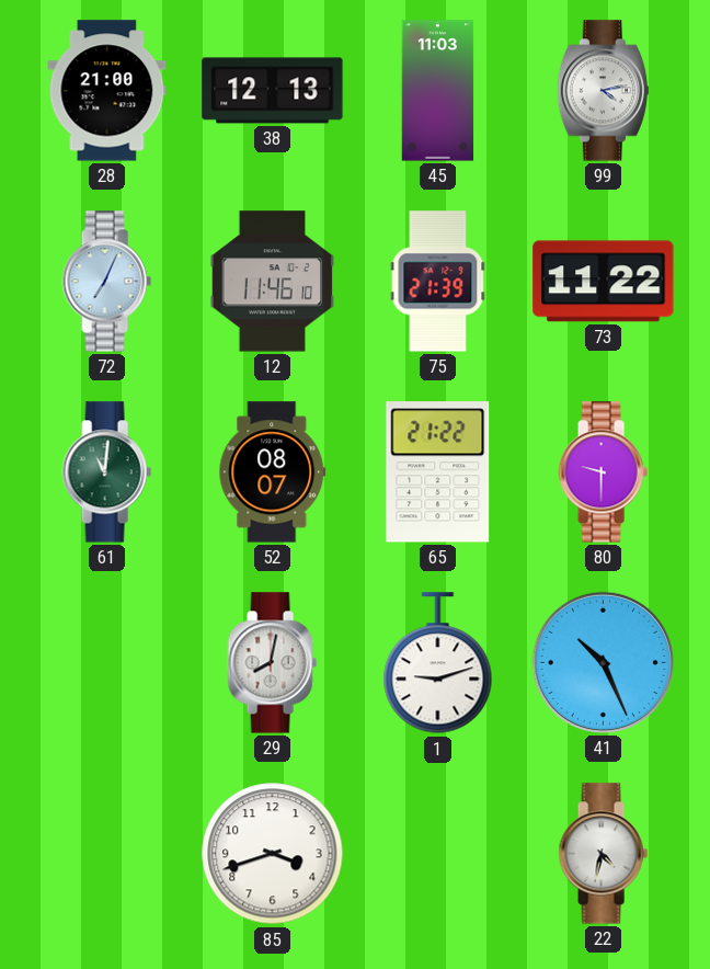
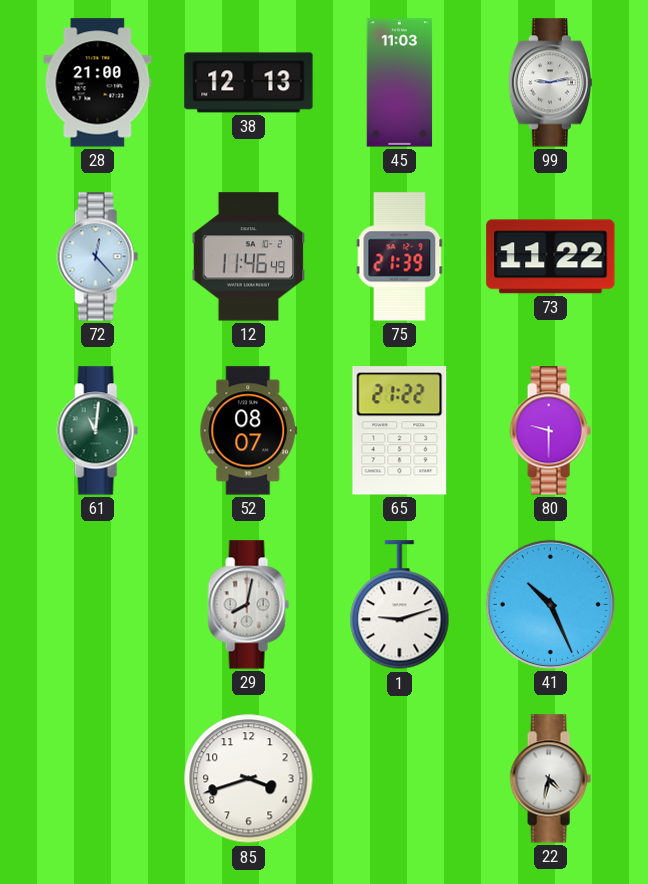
99: 4:13 -> 9:13
72: 7:04 -> 12:23
12: 11:46:10 -> 11:46:49
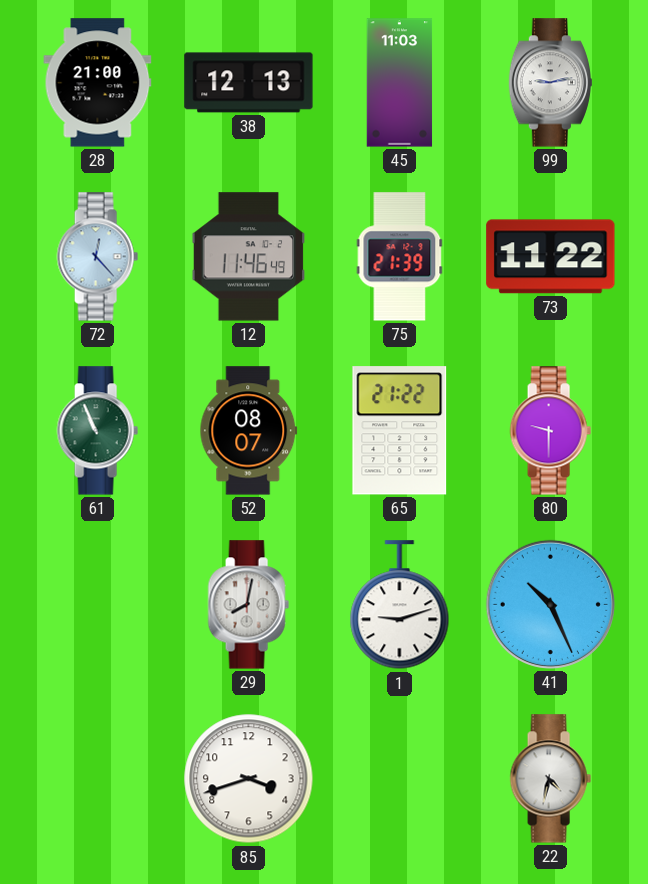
61: 11:01 -> 10:56
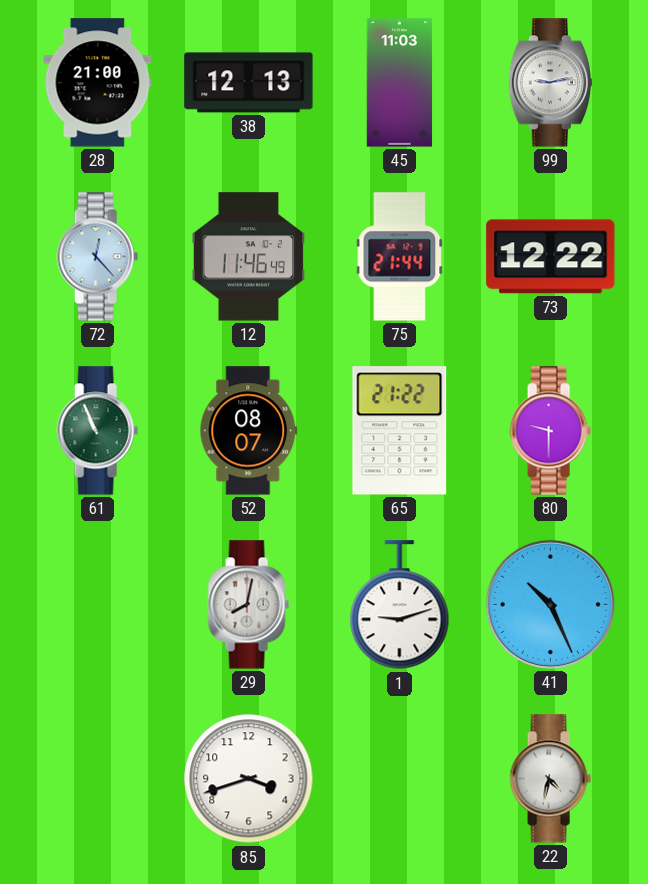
75: 21:39 -> 21:44
73: 11:22 -> 12:22
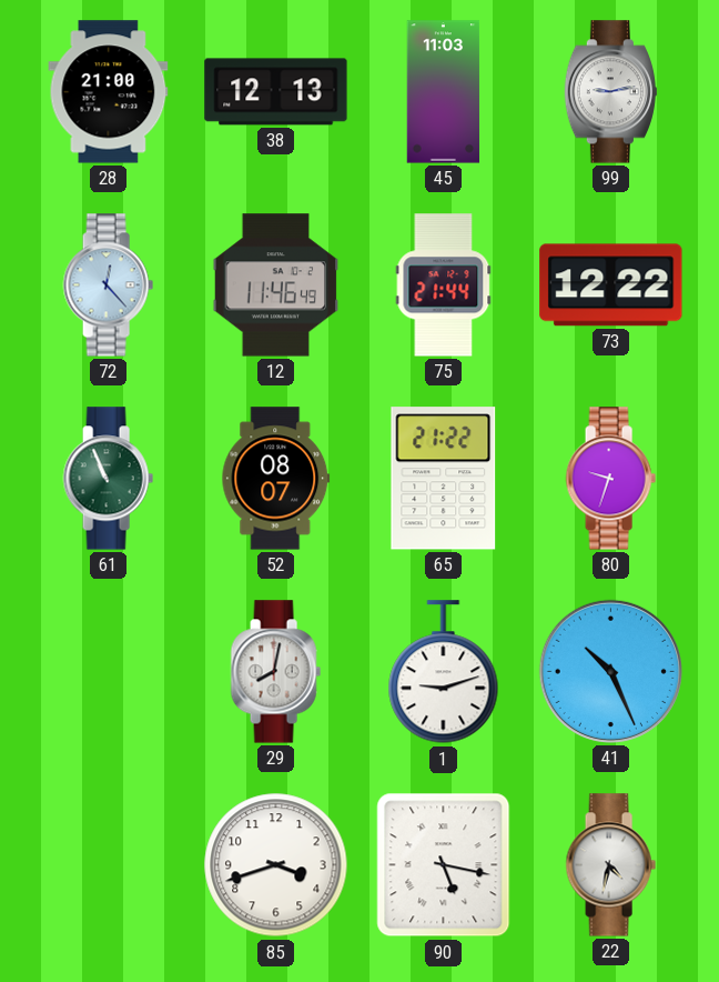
80: 9:30 -> 9:33
90: none -> 5:17
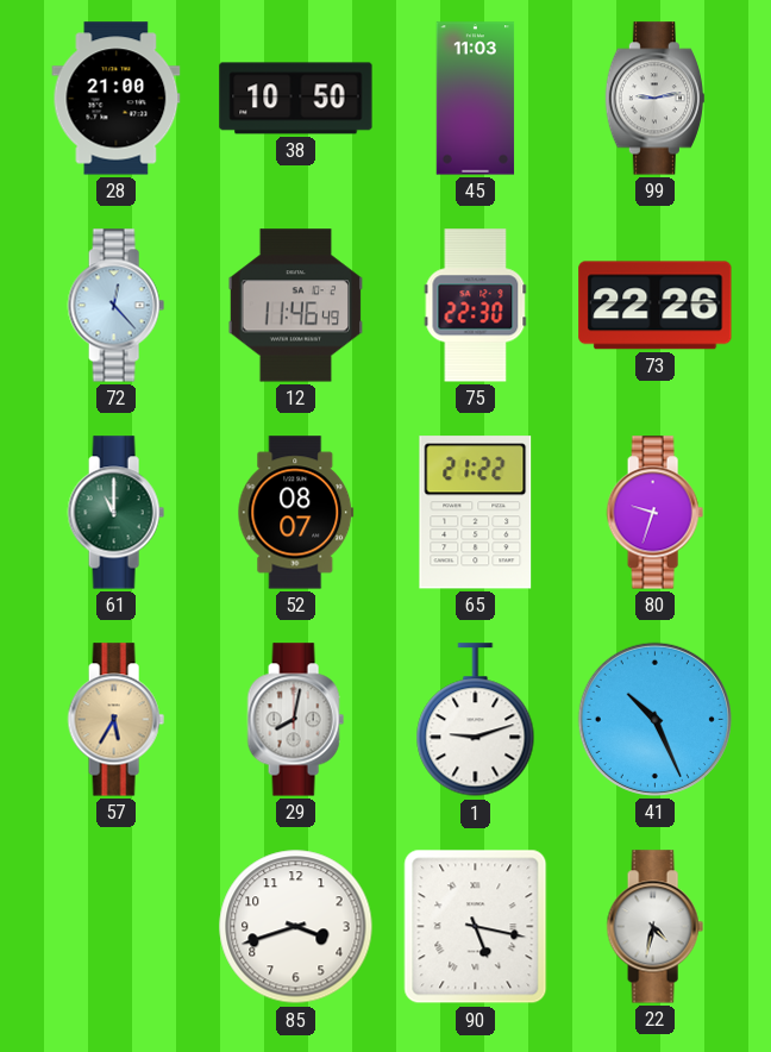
38: 12:13 -> 10:50
75: 21:44 -> 22:30
73: 12:22 -> 22:26
61: 10:56 -> 11:00
57: none -> 5:35
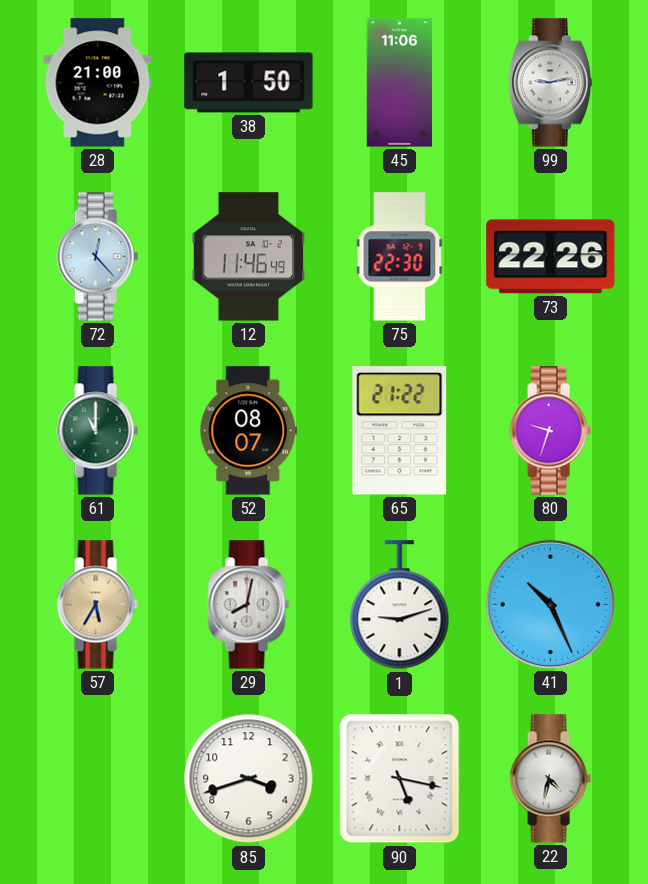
38: 10:50 -> 1:50
45: 11:03 -> 11:06
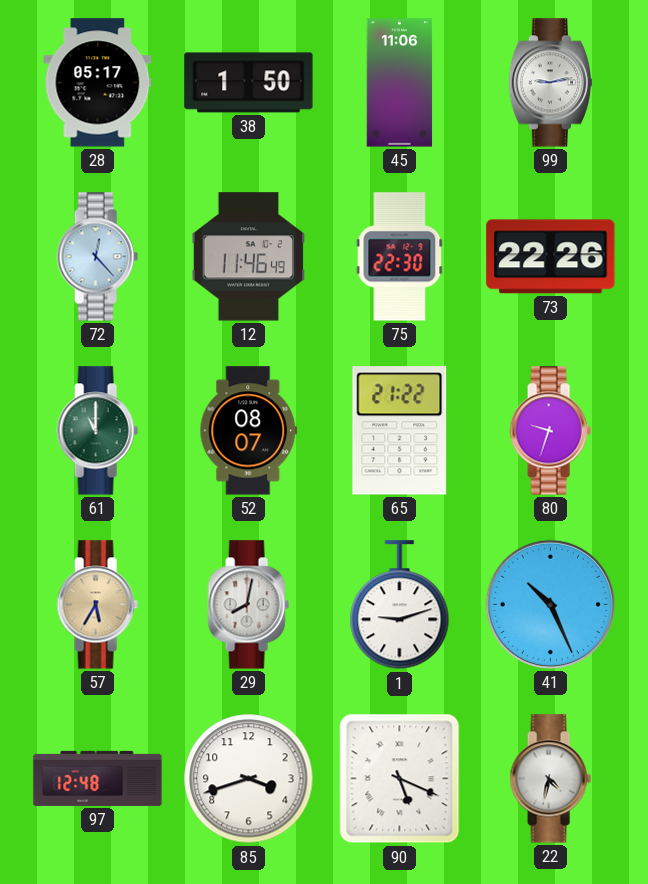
28: 21:00 -> 05:17
97: none -> 12:48
90: 5:17 -> 5:19
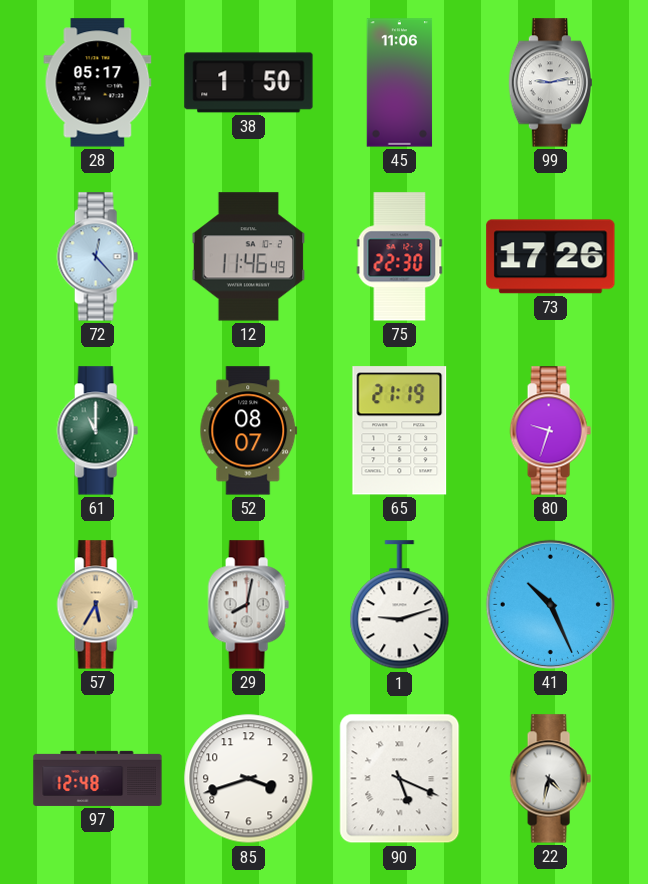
73: 22:26 -> 17:26
65: 21:22 -> 21:19
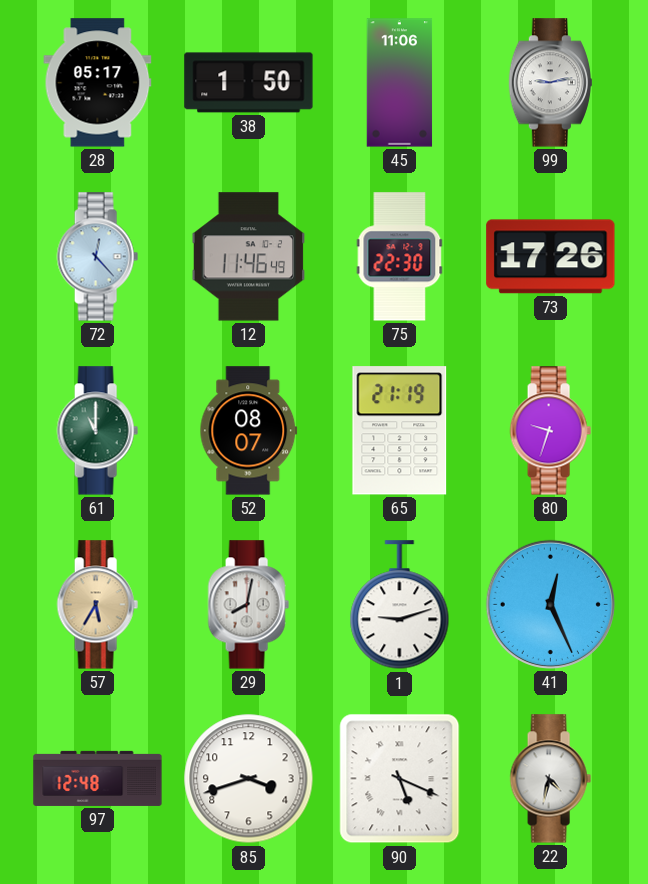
41: 10:26 -> 12:26
